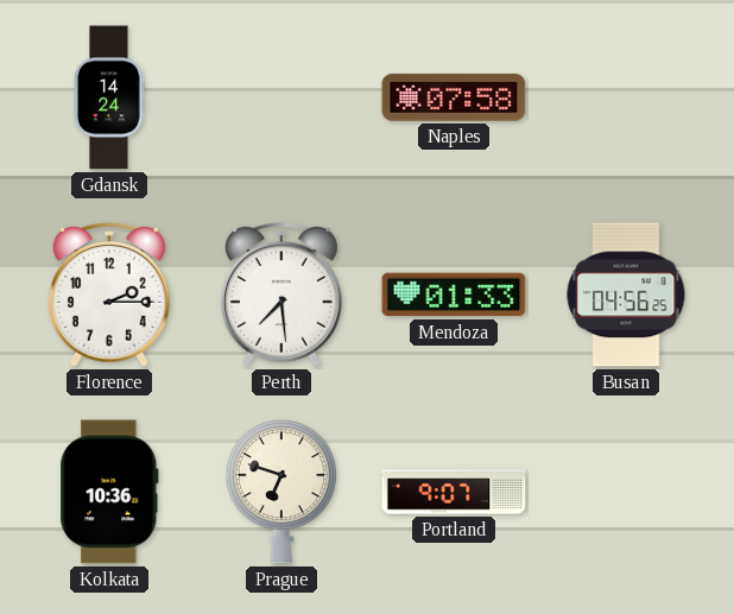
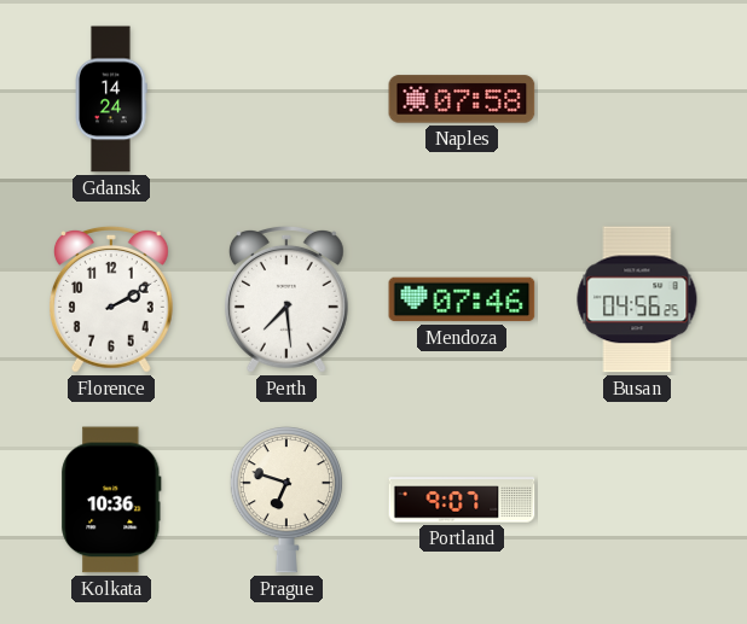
Florence: 2:15 -> 2:10
Mendoza: 01:33 -> 07:46
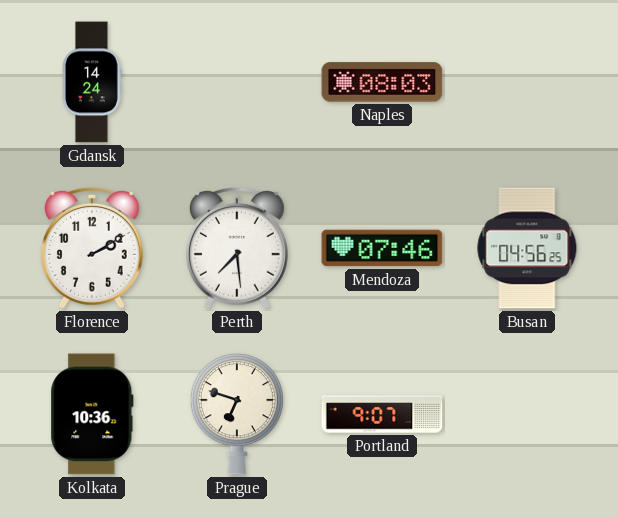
Naples: 07:58 -> 08:03
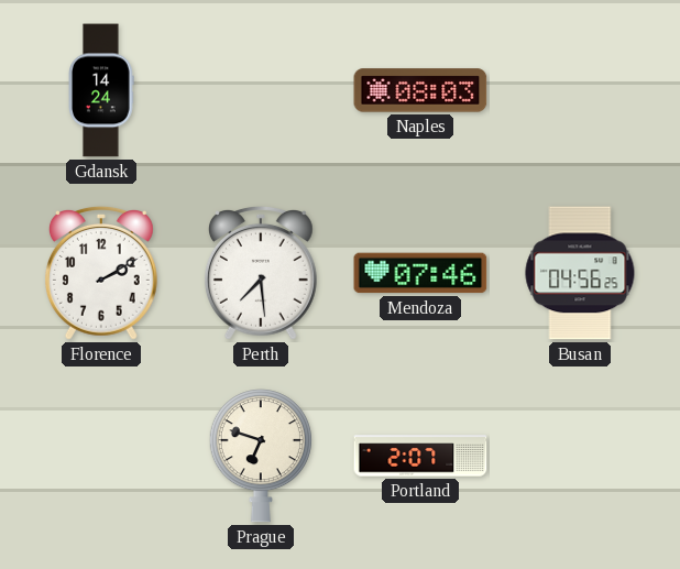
Kolkata: 10:36 -> none
Portland: 9:07 -> 2:07
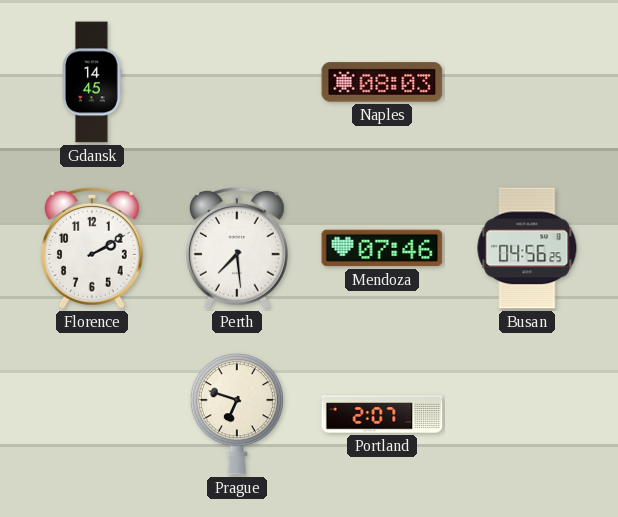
Gdansk: 14:24 -> 14:45
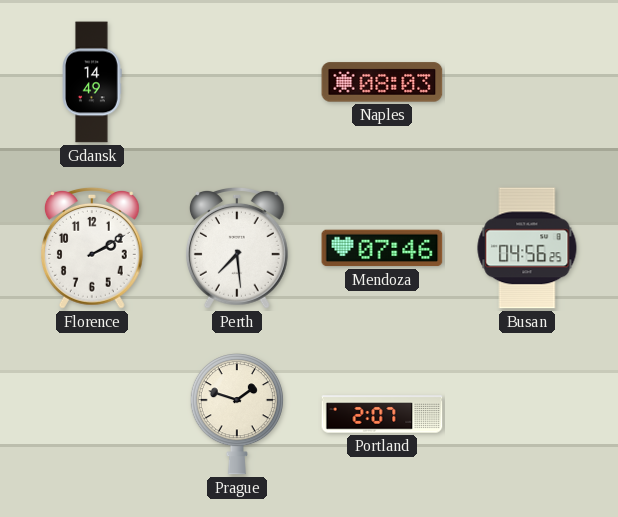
Gdansk: 14:45 -> 14:49
Prague: 6:48 -> 1:48
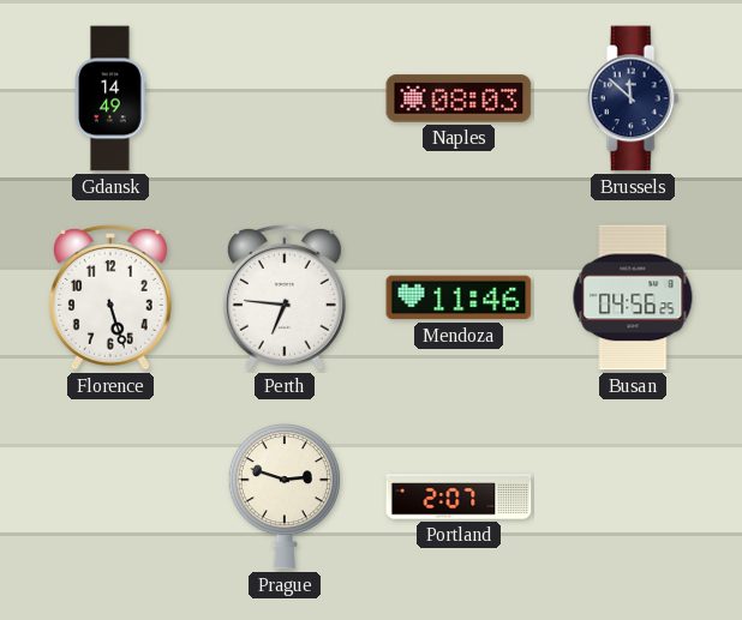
Brussels: none -> 11:52
Florence: 2:10 -> 5:27
Perth: 7:29 -> 6:46
Mendoza: 07:46 -> 11:46
Prague: 1:48 -> 2:48
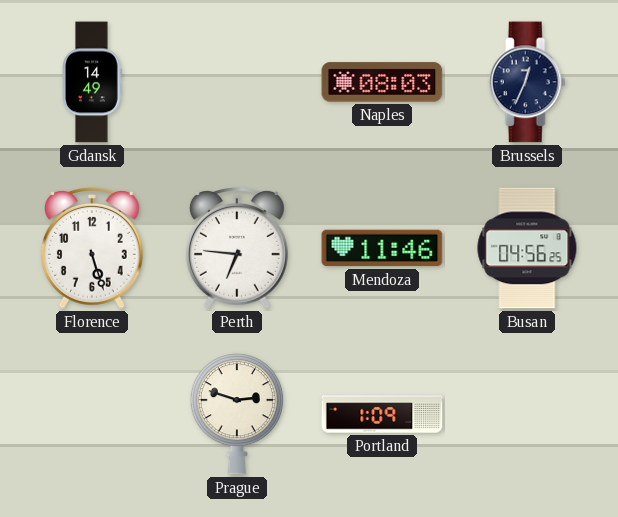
Brussels: 11:52 -> 12:34
Portland: 2:07 -> 1:09
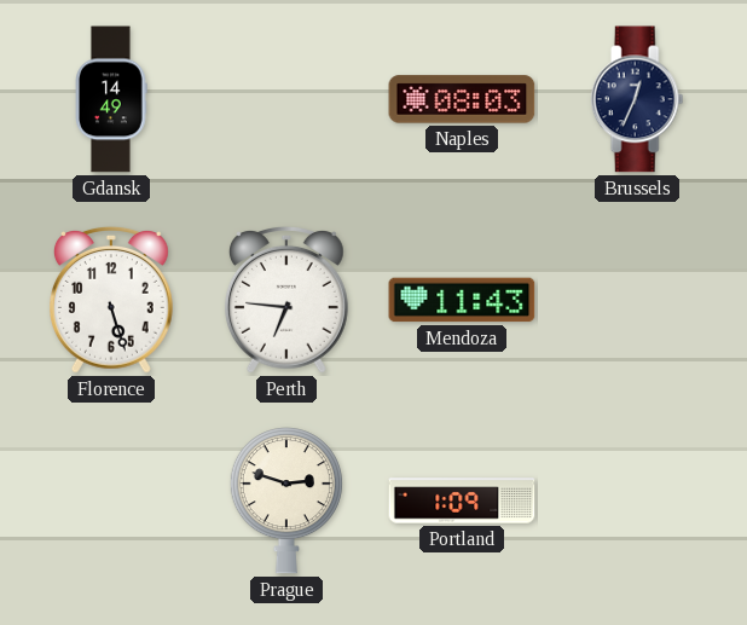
Mendoza: 11:46 -> 11:43
Busan: 04:56 -> none
